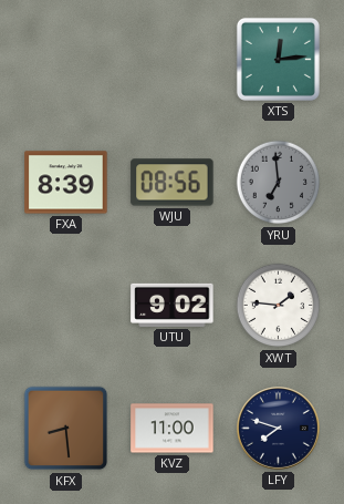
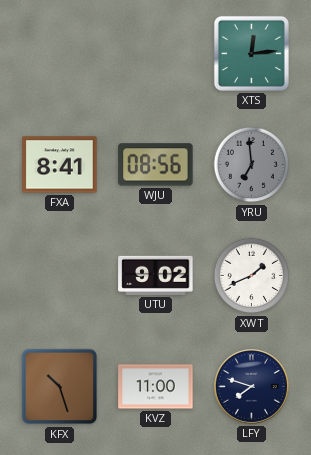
FXA: 8:39 -> 8:41
XWT: 1:46 -> 1:41
KFX: 8:29 -> 10:27
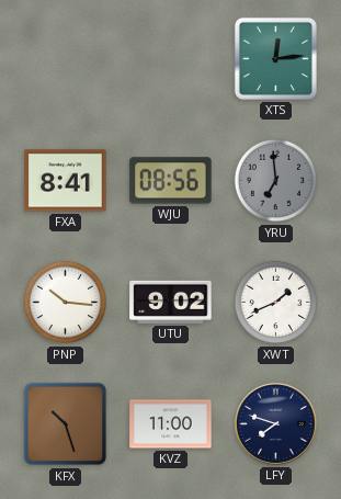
PNP: none -> 10:16
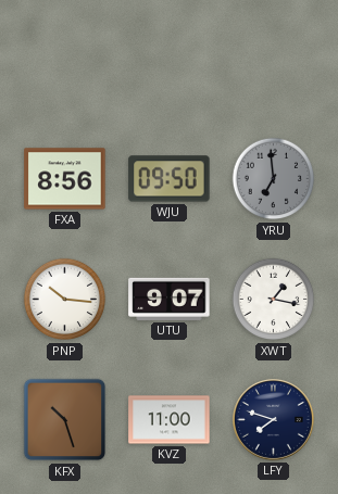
XTS: 12:14 -> none
FXA: 8:41 -> 8:56
WJU: 08:56 -> 09:50
UTU: 9:02 -> 9:07
XWT: 1:41 -> 1:17
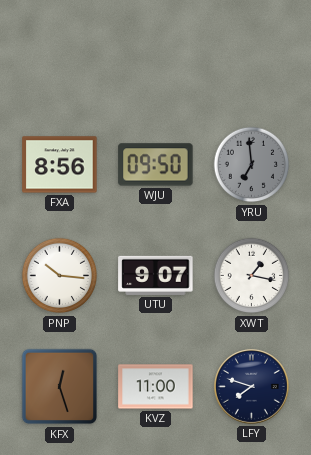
KFX: 10:27 -> 12:27
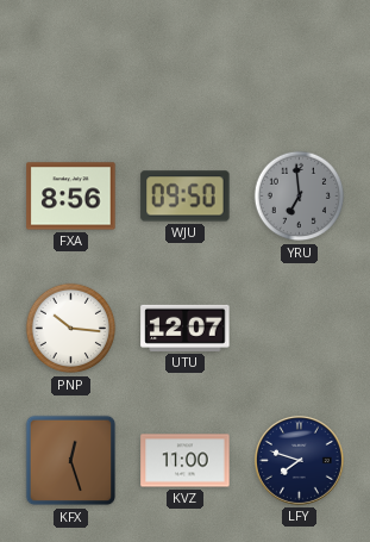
UTU: 9:07 -> 12:07
XWT: 1:17 -> none
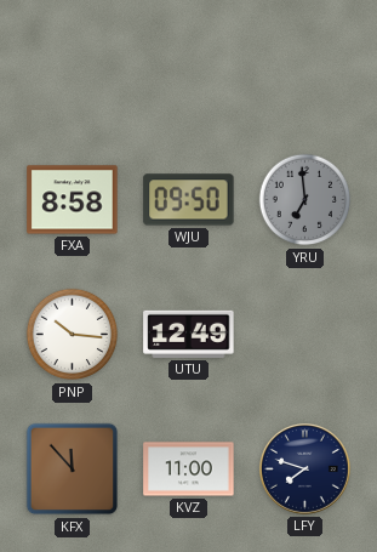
FXA: 8:56 -> 8:58
UTU: 12:07 -> 12:49
KFX: 12:27 -> 11:53
